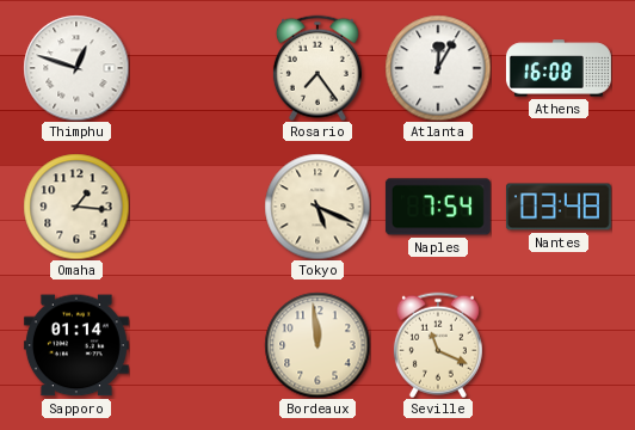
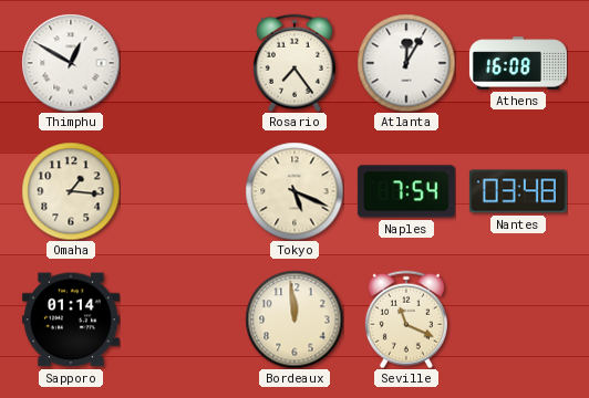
Thimphu: 12:48 -> 12:50
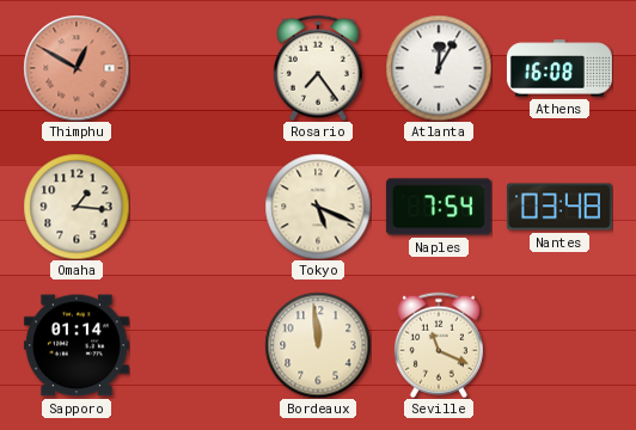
Thimphu dial: white -> salmon
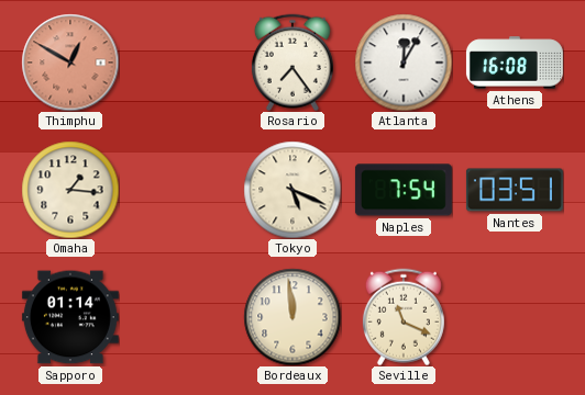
Nantes: 03:48 -> 03:51
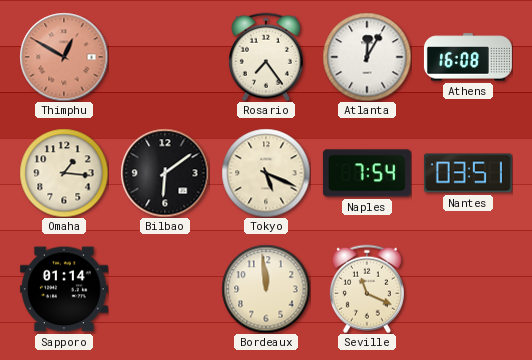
Bilbao: none -> 6:09
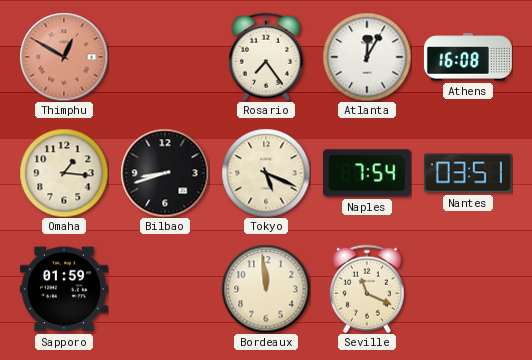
Bilbao: 6:09 -> 8:42
Sapporo: 01:14 -> 01:59
